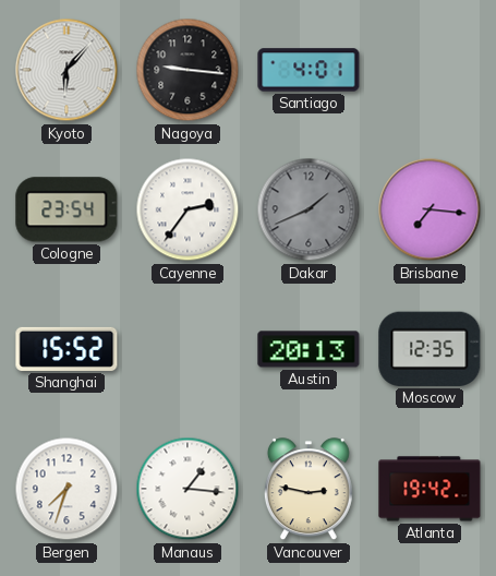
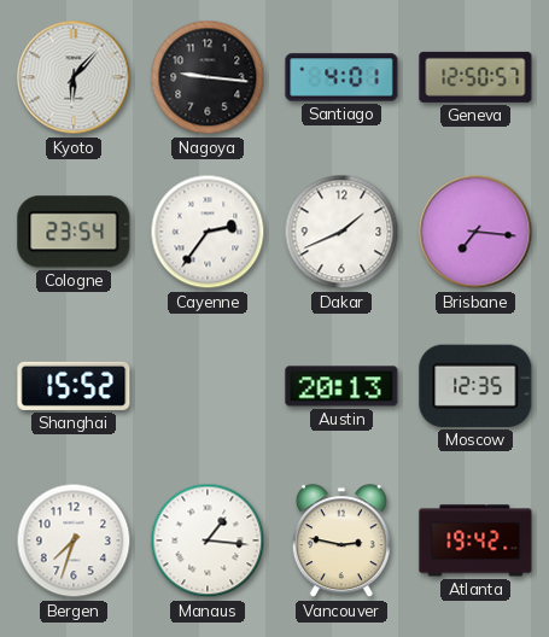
Geneva: none -> 12:50
Dakar dial: grey -> white
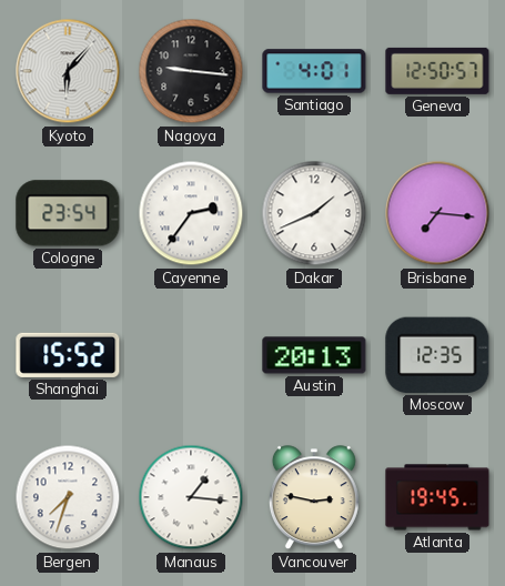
Atlanta: 19:42 -> 19:45
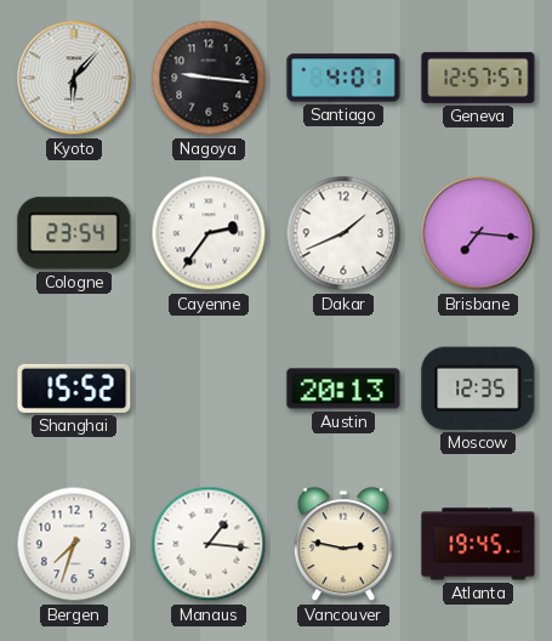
Geneva: 12:50 -> 12:57
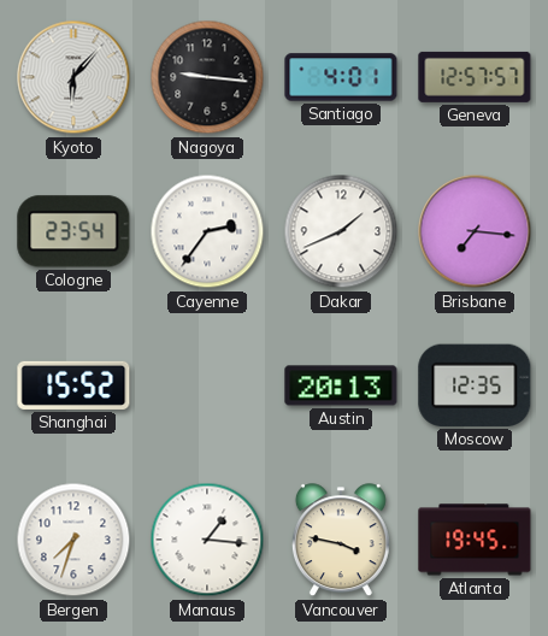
Vancouver: 2:47 -> 3:47
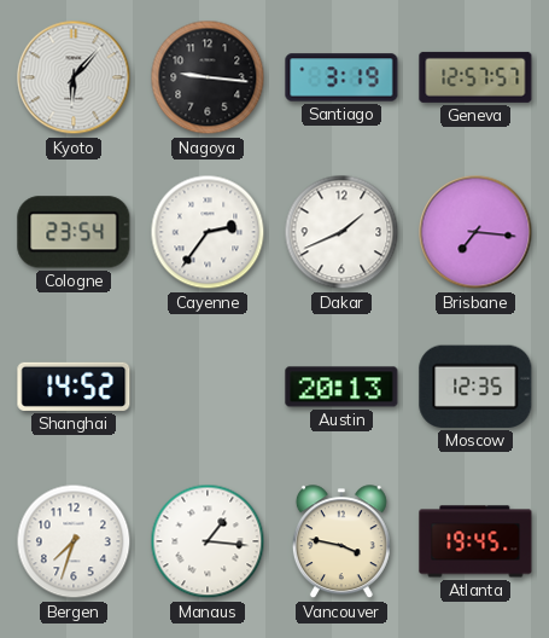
Santiago: 4:01 -> 3:19
Shanghai: 15:52 -> 14:52
